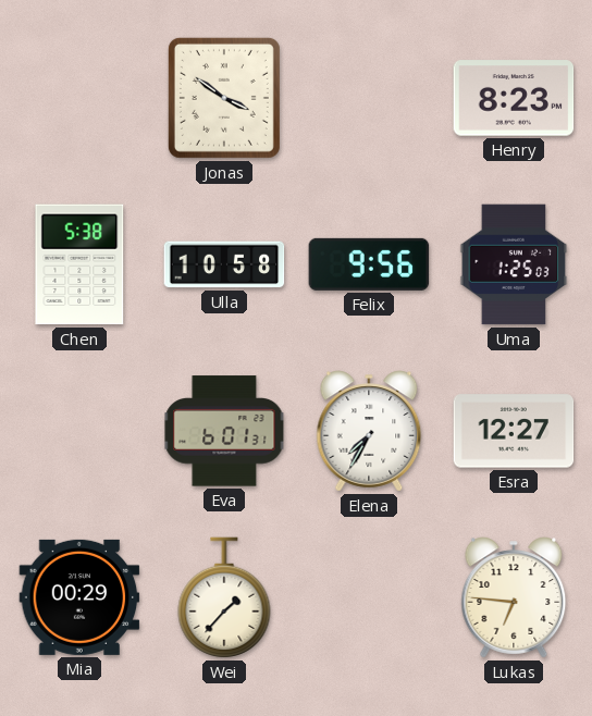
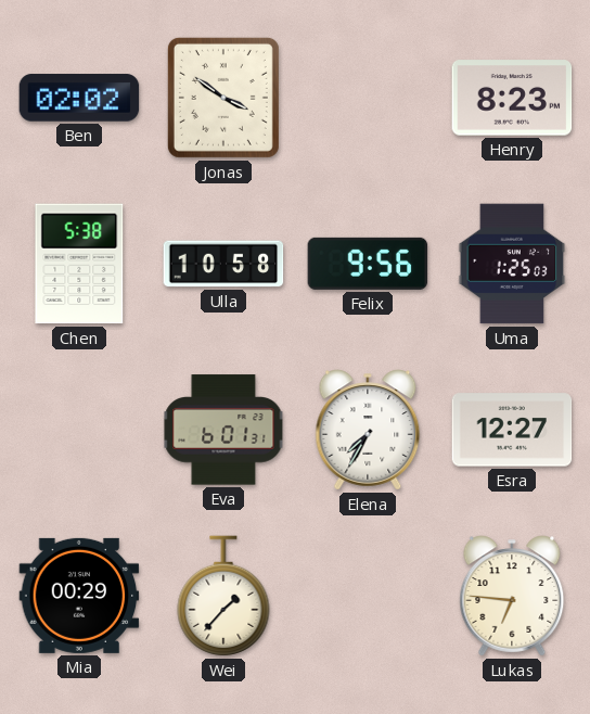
Ben: none -> 02:02
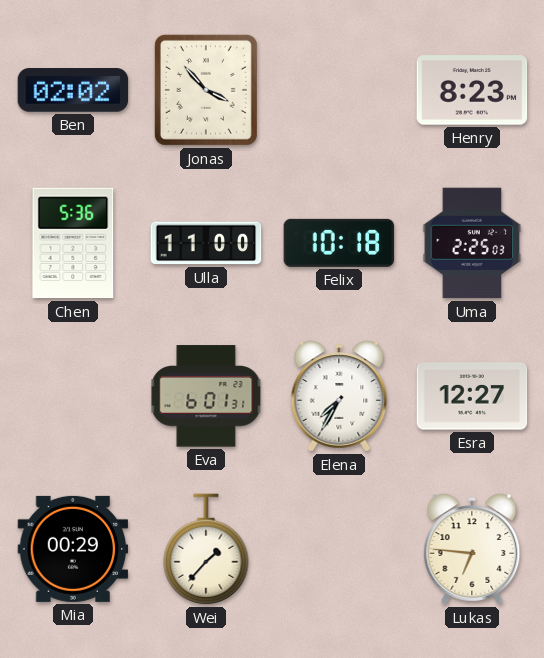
Jonas: 3:51 -> 3:53
Chen: 5:38 -> 5:36
Ulla: 10:58 -> 11:00
Felix: 9:56 -> 10:18
Uma: 1:25 -> 2:25
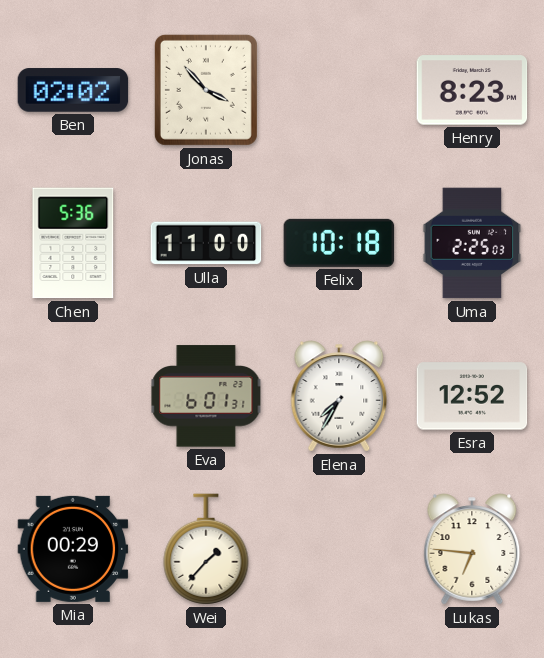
Esra: 12:27 -> 12:52
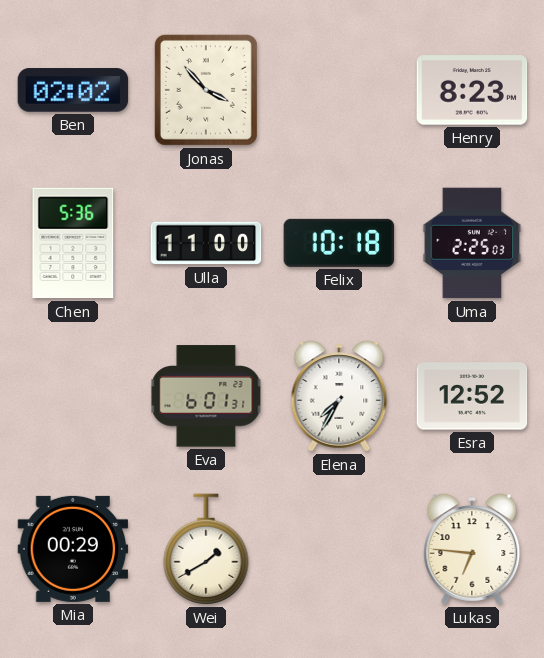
Wei: 1:37 -> 1:40
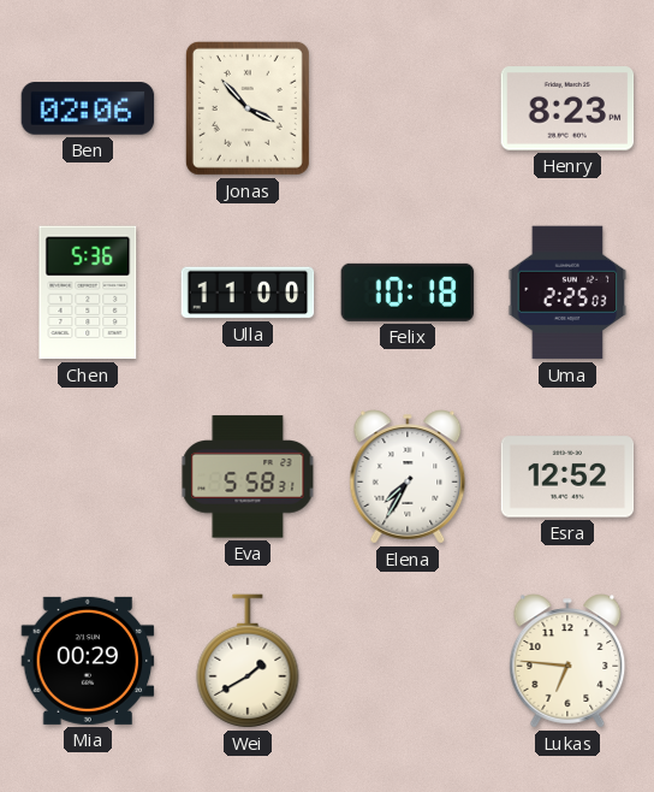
Ben: 02:02 -> 02:06
Eva: 6:01 -> 5:58
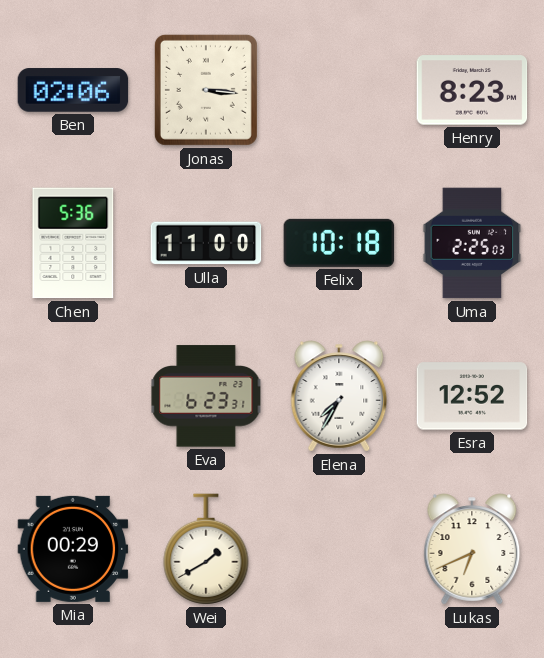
Jonas: 3:53 -> 3:16
Eva: 5:58 -> 6:23
Lukas: 6:46 -> 6:41
